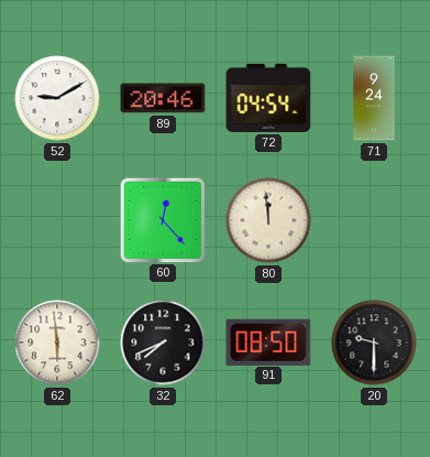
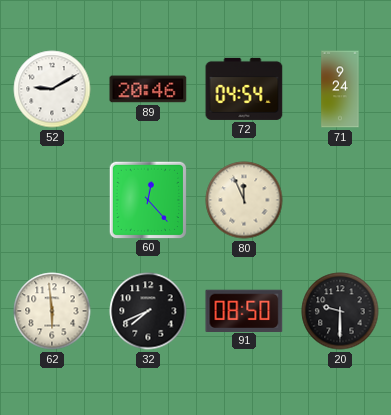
80: 11:59 -> 11:56
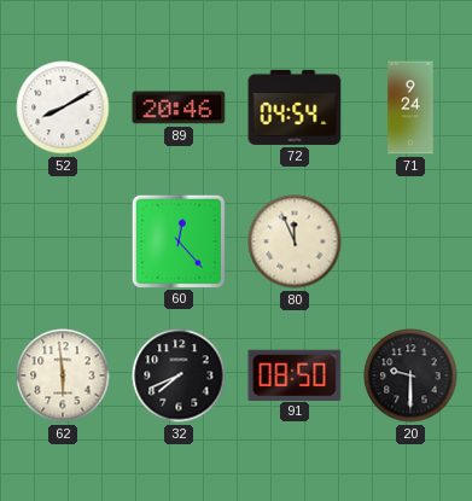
52: 9:10 -> 8:10
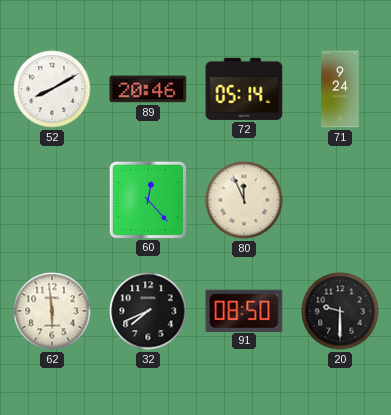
72: 04:54 -> 05:14
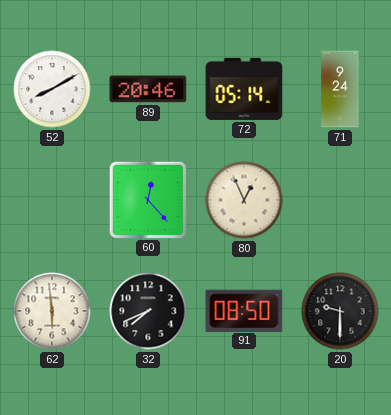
80: 11:56 -> 12:56
